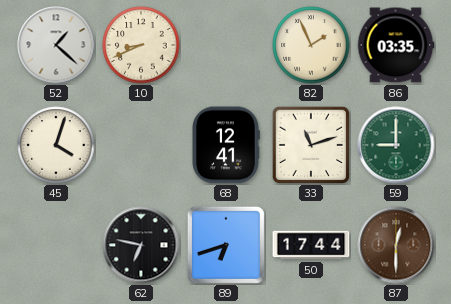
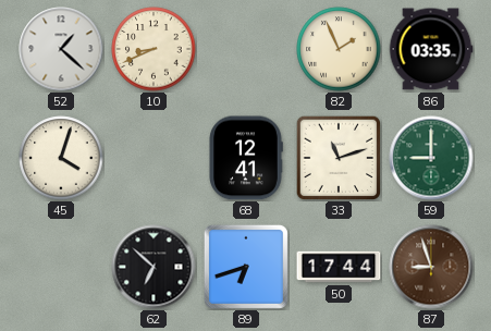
62: 6:47 -> 6:52
87: 12:30 -> 8:57
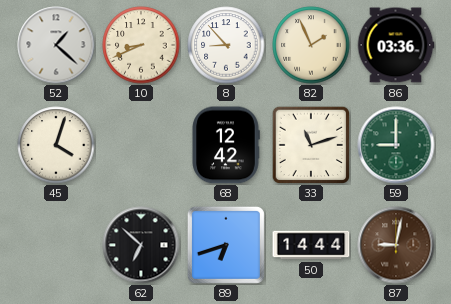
8: none -> 8:53
86: 03:35 -> 03:36
68: 12:41 -> 12:42
50: 17:44 -> 14:44
87: 8:57 -> 9:02
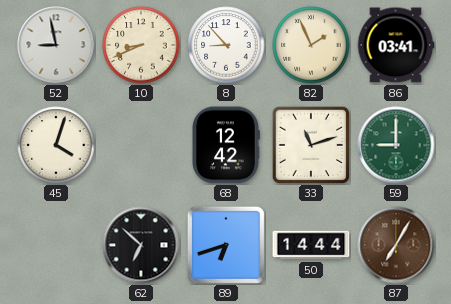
52: 1:22 -> 8:58
86: 03:36 -> 03:41
87: 9:02 -> 7:05
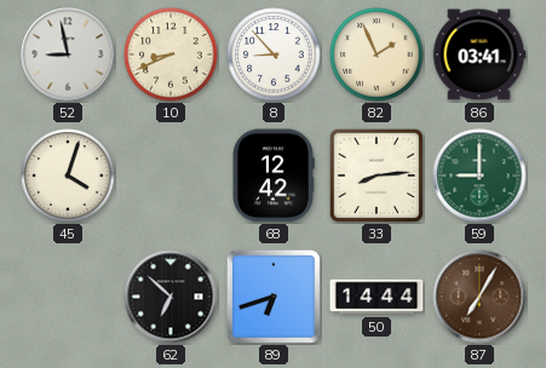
33: 11:12 -> 8:14
